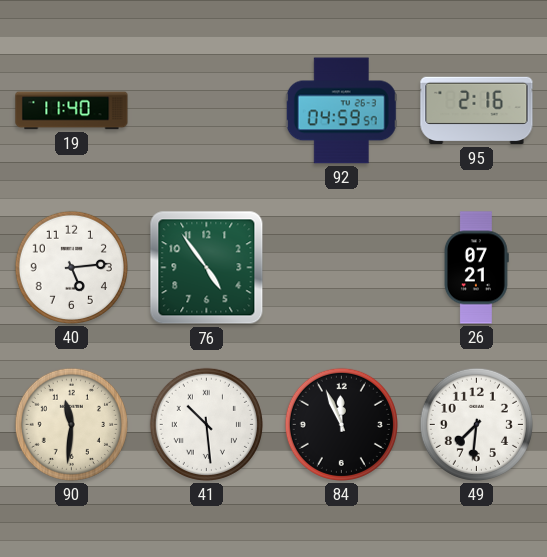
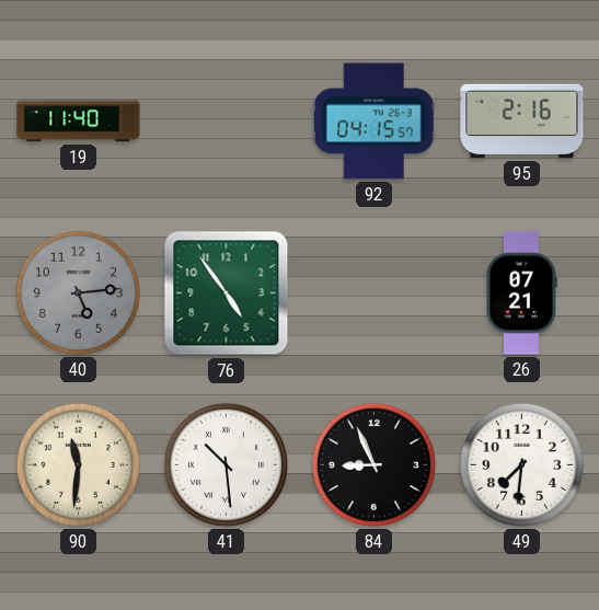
92: 04:59 -> 04:15
40 dial: white -> grey
84: 11:56 -> 8:56
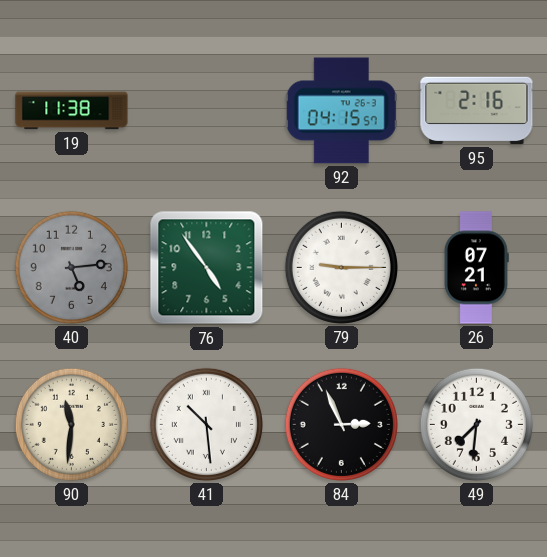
19: 11:40 -> 11:38
79: none -> 9:15
84: 8:56 -> 2:56
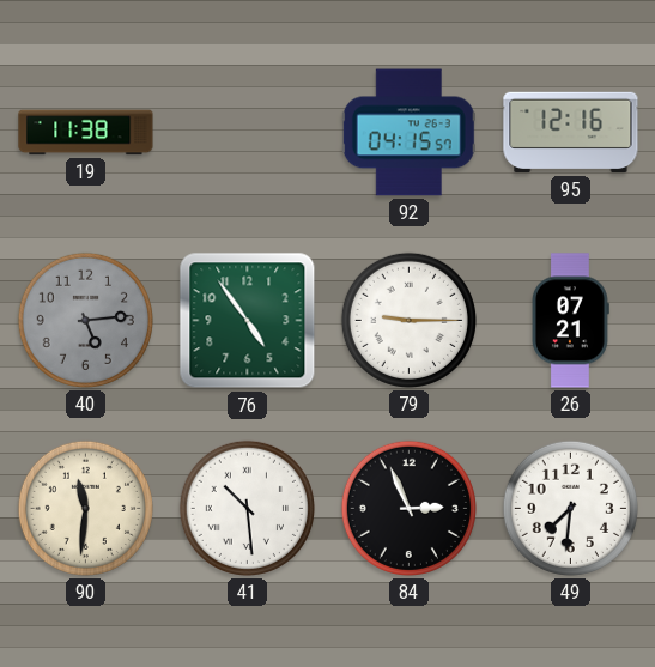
95: 2:16 -> 12:16
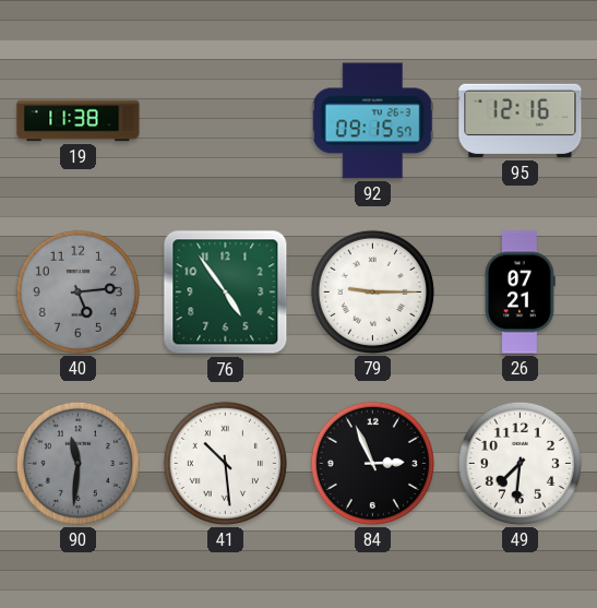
92: 04:15 -> 09:15
90 dial: cream -> grey
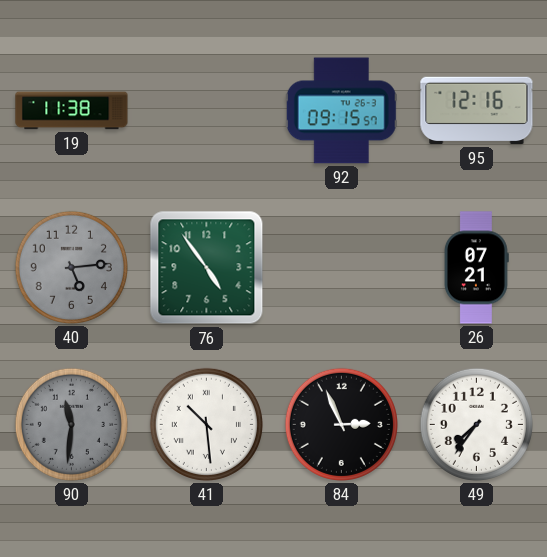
79: 9:15 -> none
49: 7:31 -> 7:36
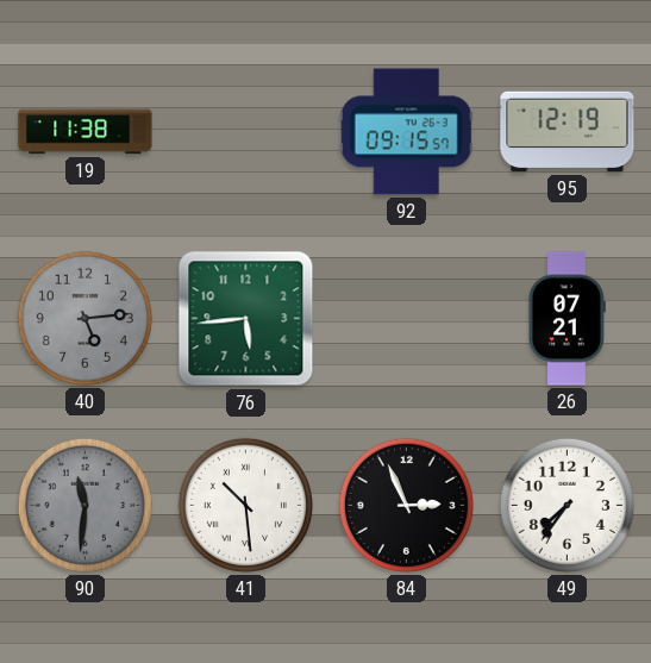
95: 12:16 -> 12:19
76: 4:54 -> 5:44
